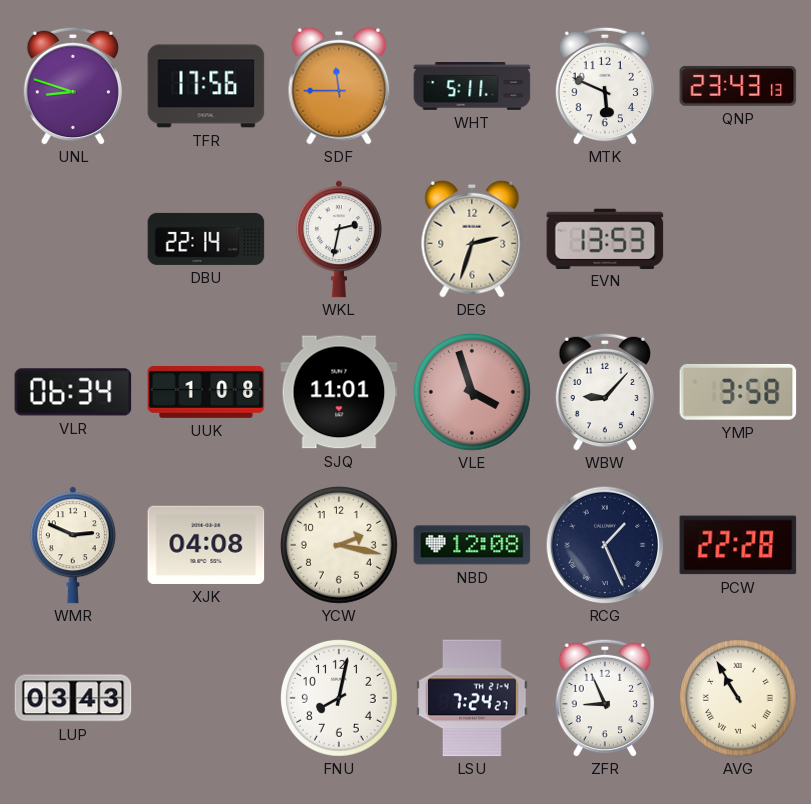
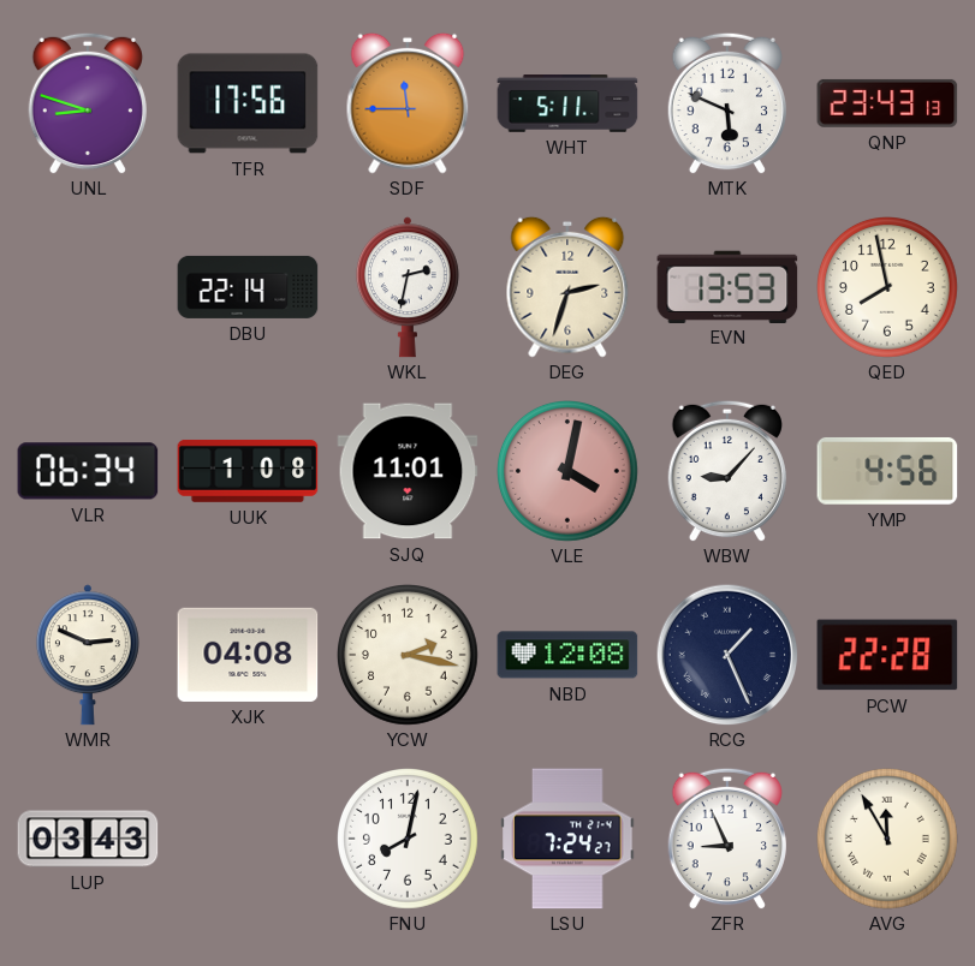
QED: none -> 7:58
VLE: 3:57 -> 4:02
YMP: 3:58 -> 4:56
AVG: 10:55 -> 11:55
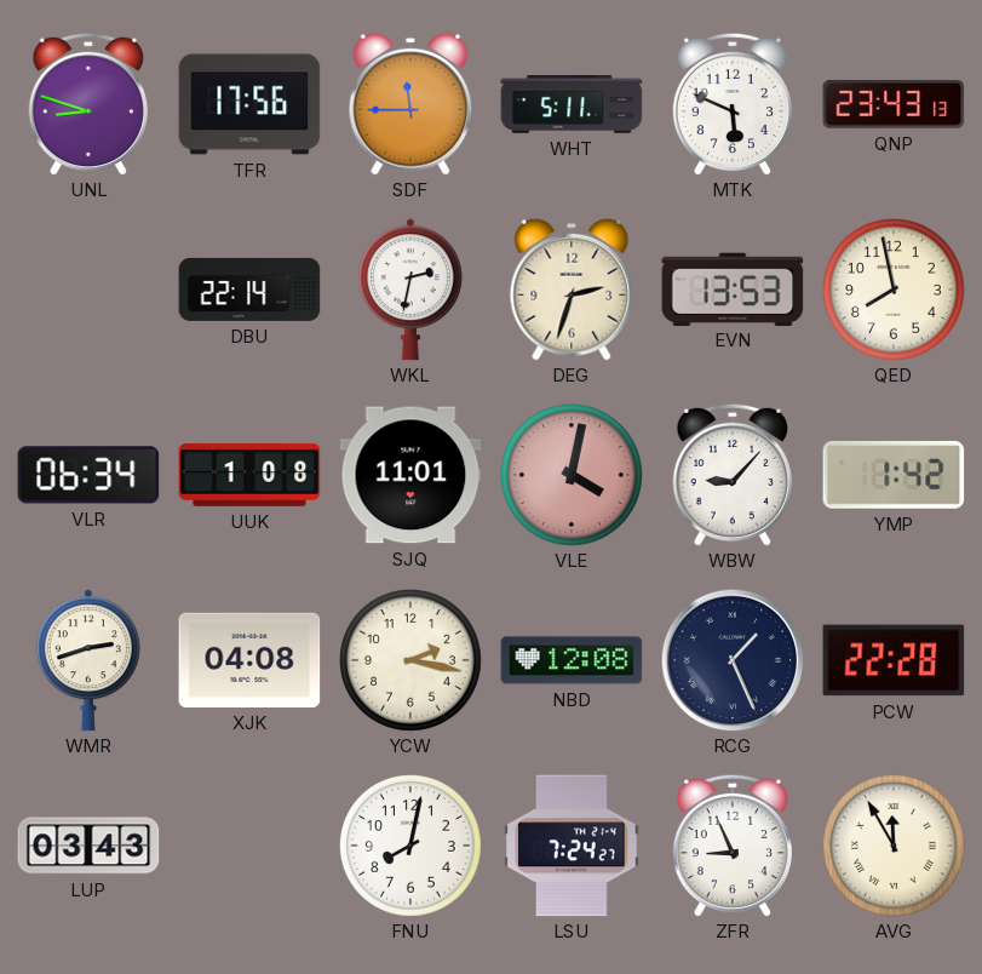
YMP: 4:56 -> 1:42
WMR: 2:49 -> 2:42
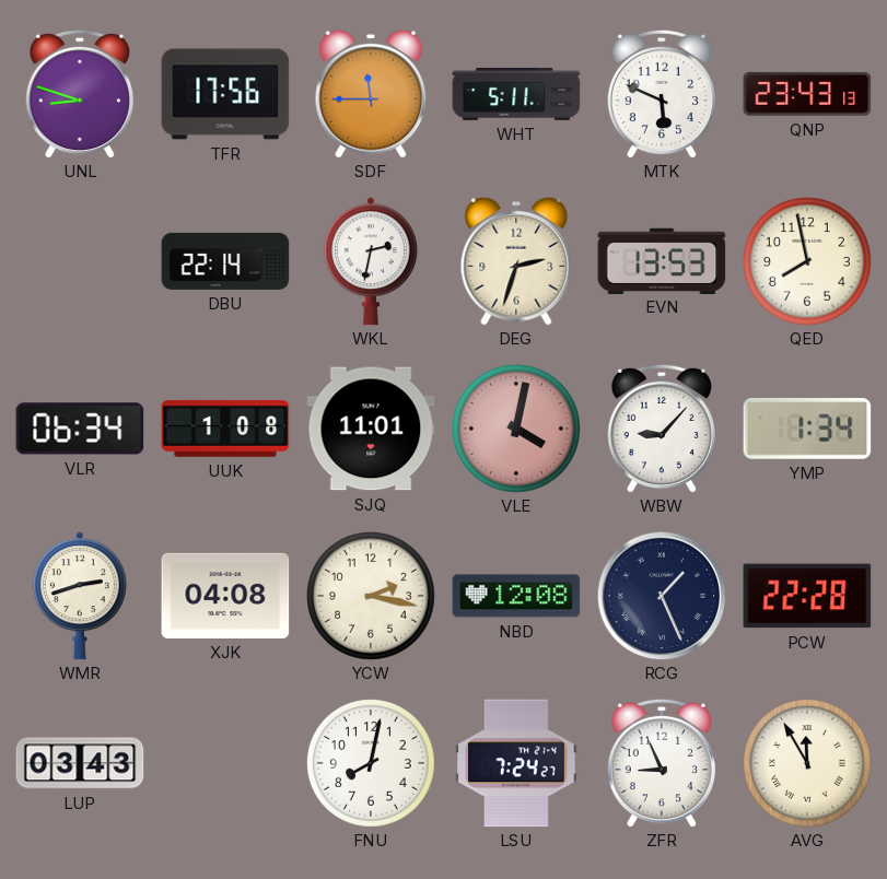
YMP: 1:42 -> 1:34
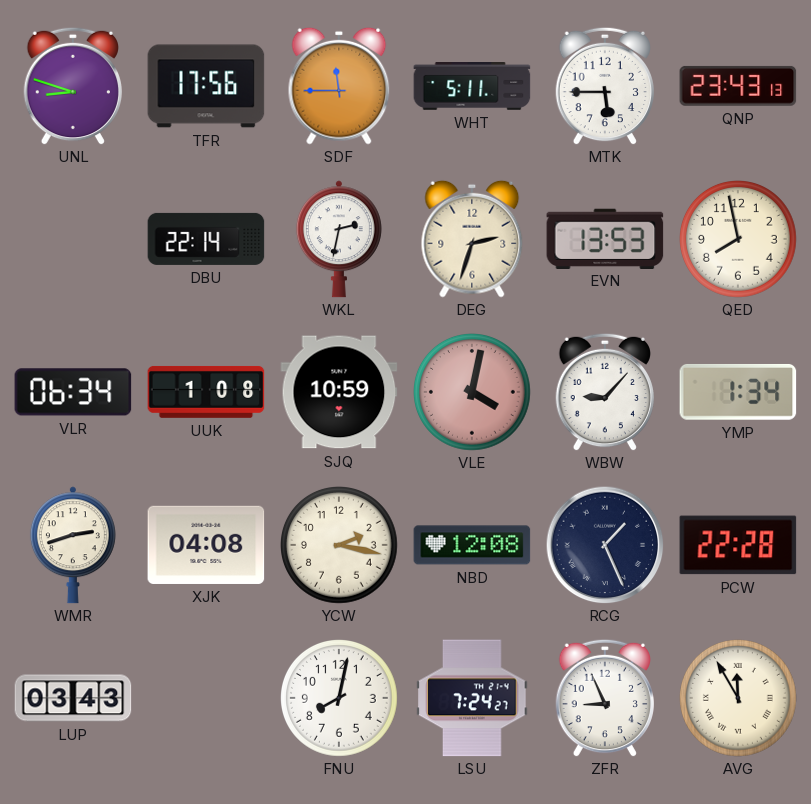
MTK: 5:49 -> 5:45
SJQ: 11:01 -> 10:59
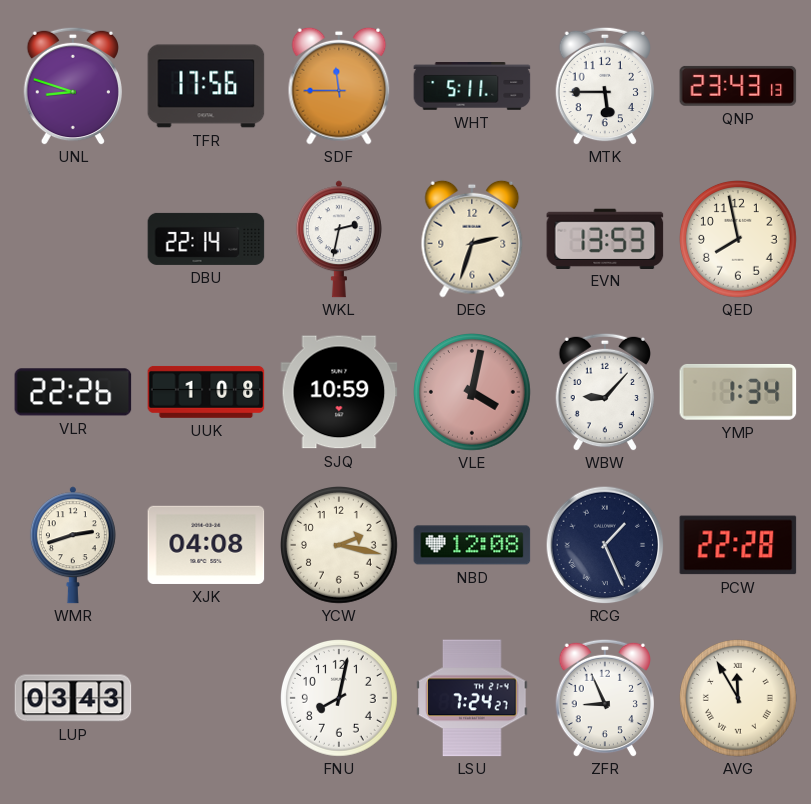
VLR: 06:34 -> 22:26
